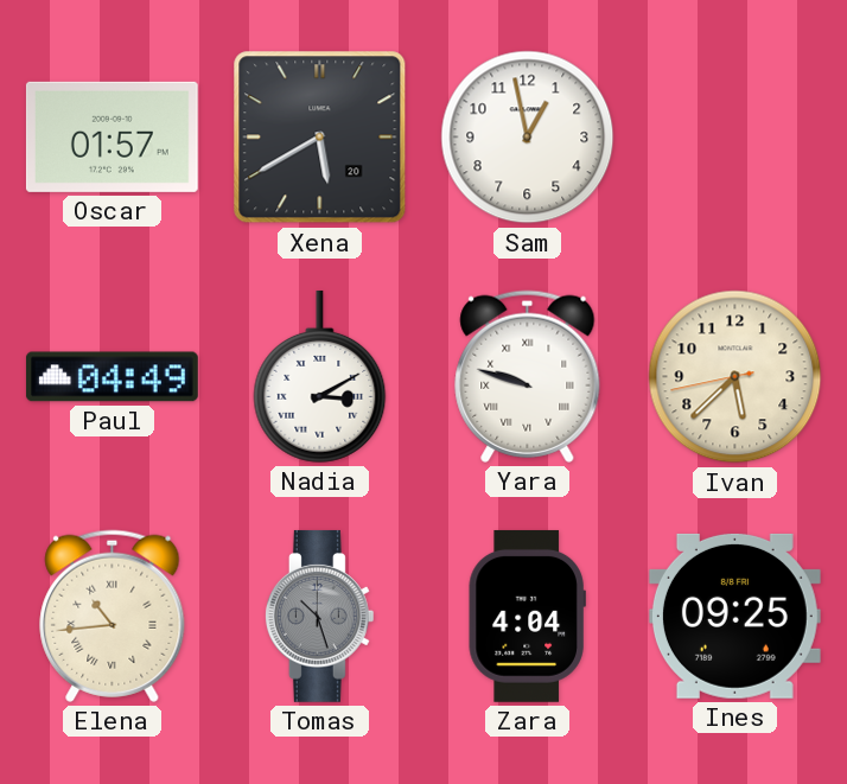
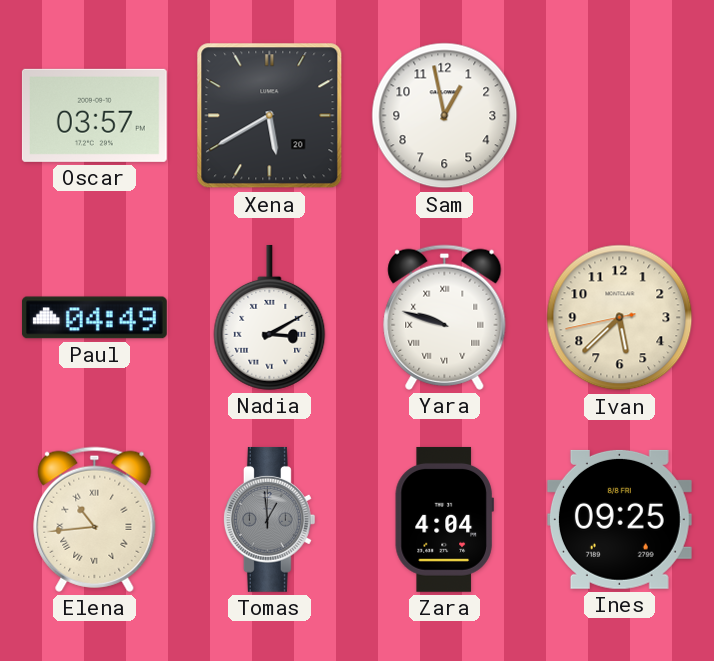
Oscar: 01:57 -> 03:57
Tomas: 10:27 -> 12:59
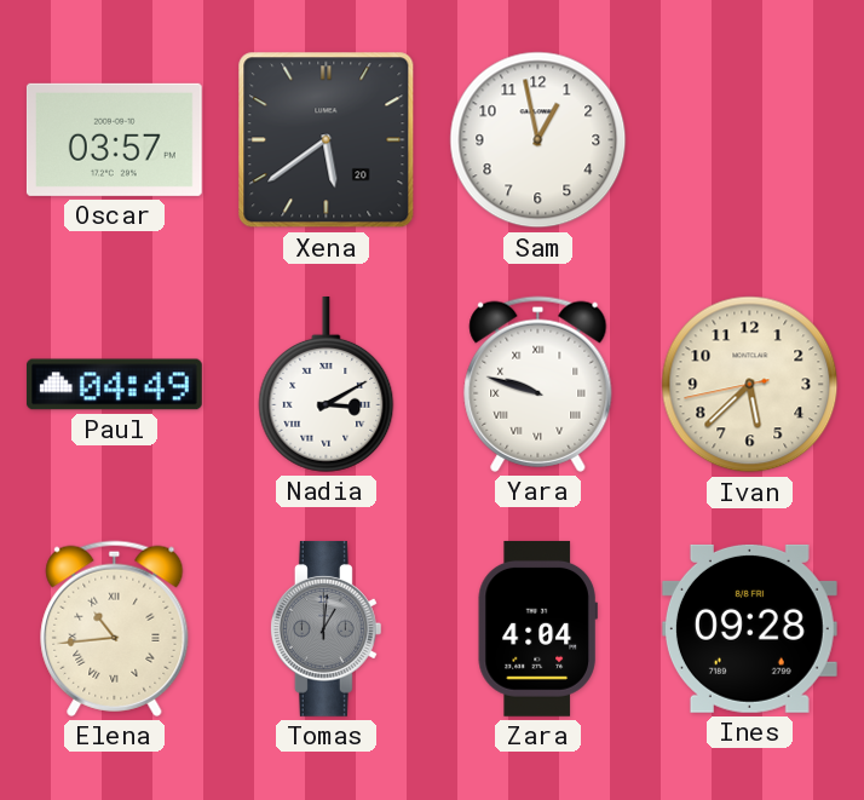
Xena: 5:40 -> 5:39
Tomas: 12:59 -> 1:01
Ines: 09:25 -> 09:28
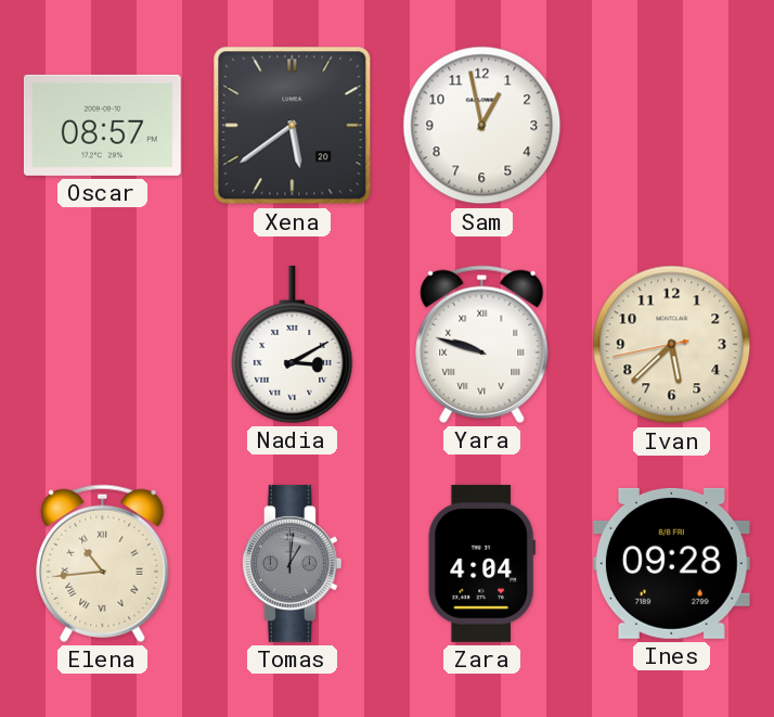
Oscar: 03:57 -> 08:57
Paul: 04:49 -> none
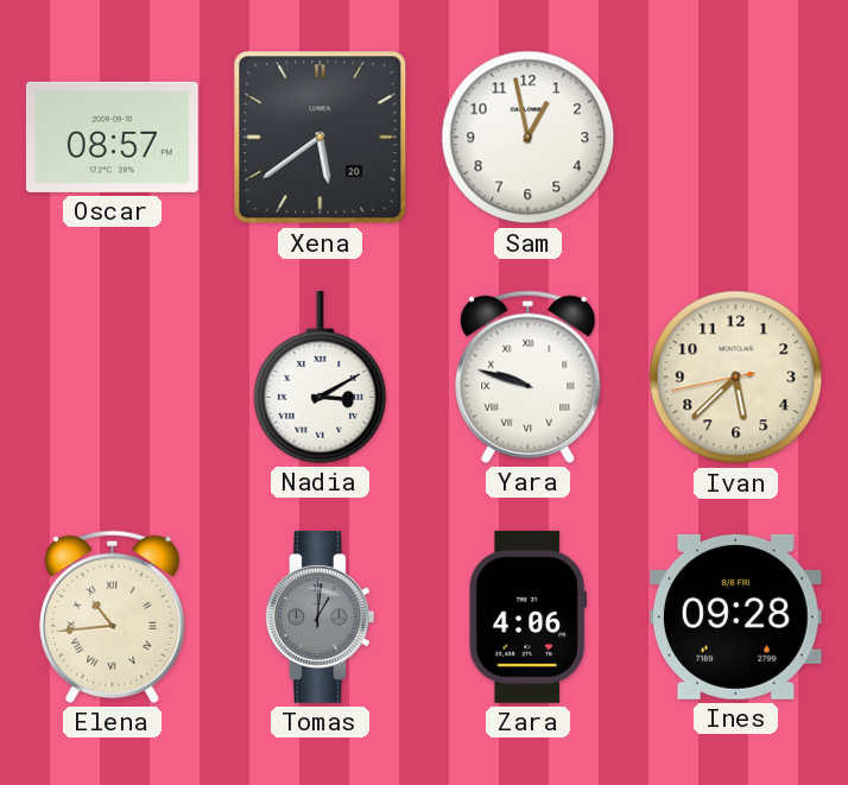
Zara: 4:04 -> 4:06
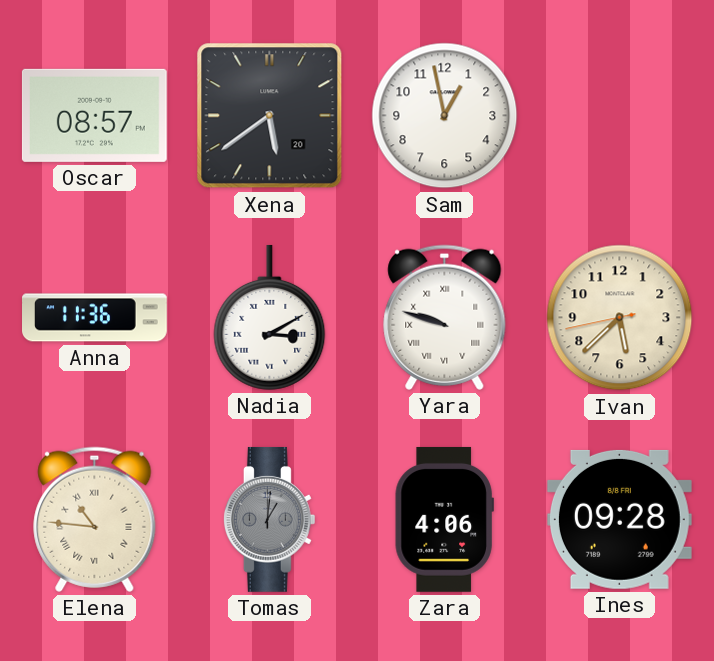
Anna: none -> 11:36
Elena: 10:44 -> 10:46
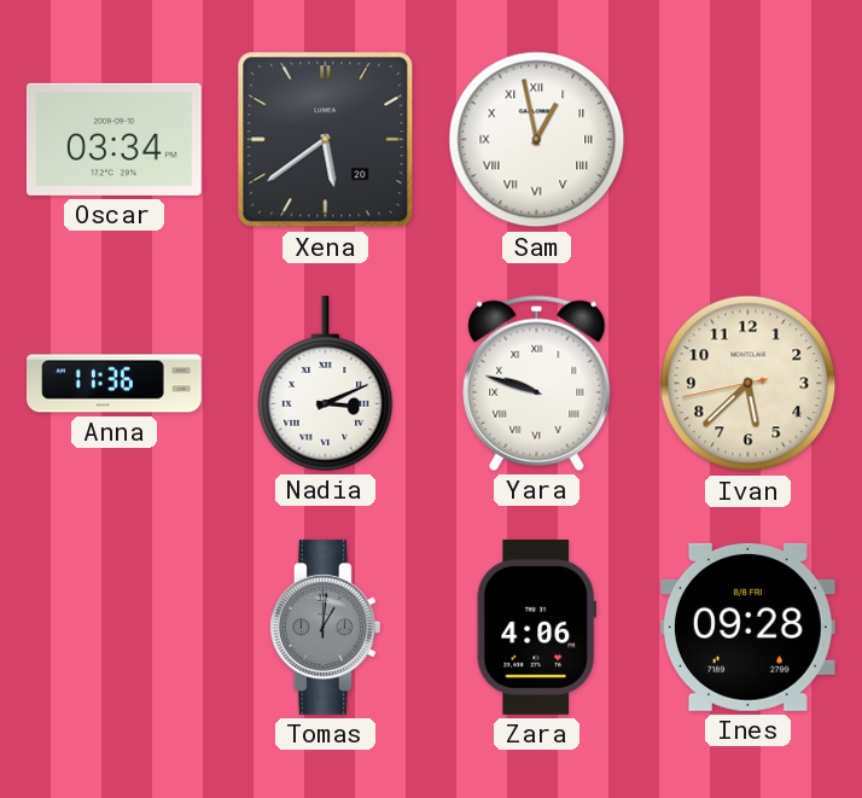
Oscar: 08:57 -> 03:34
Sam numerals: Arabic -> Roman
Nadia: 3:10 -> 3:11
Elena: 10:46 -> none
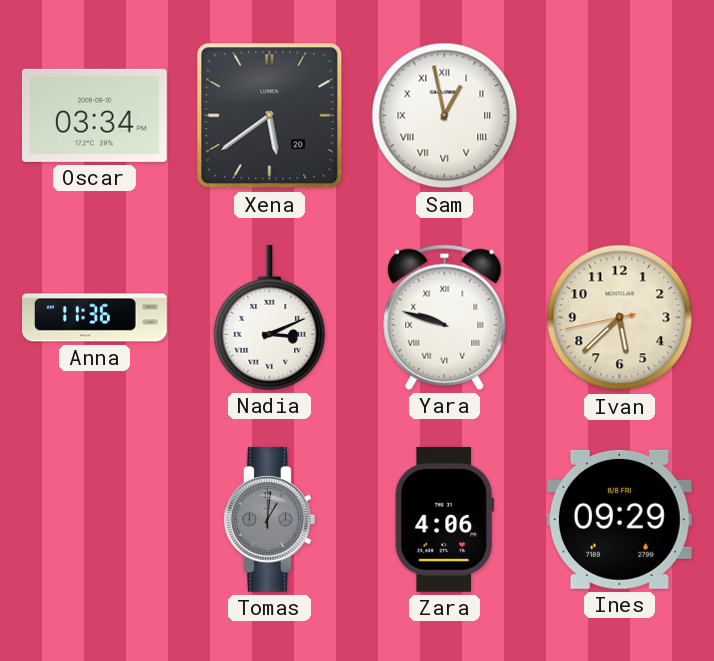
Ines: 09:28 -> 09:29
